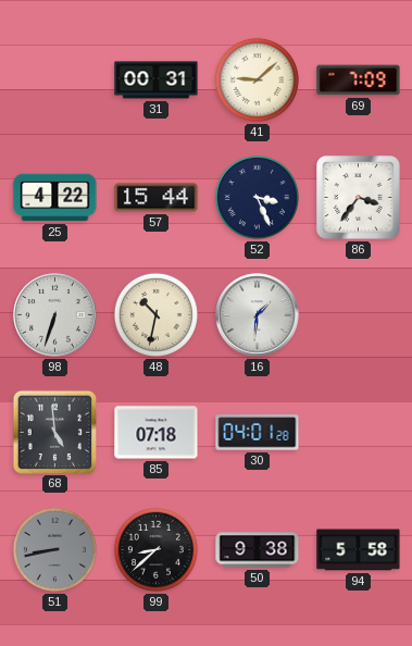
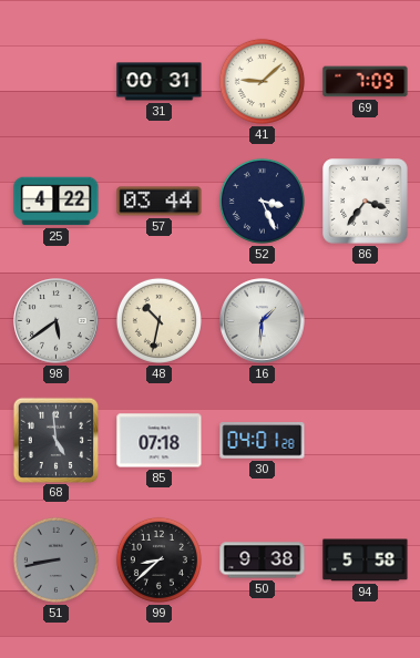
57: 15:44 -> 03:44
98: 6:33 -> 5:39
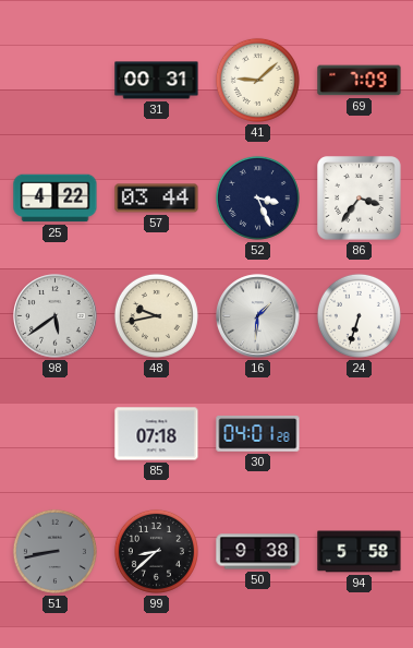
48: 10:32 -> 9:43
24: none -> 6:33
68: 4:59 -> none
